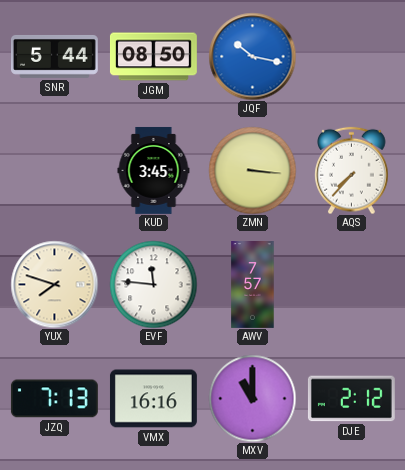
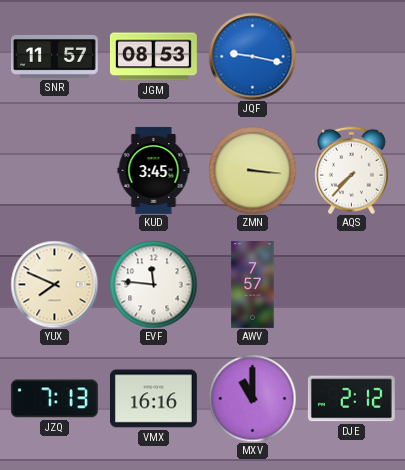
SNR: 5:44 -> 11:57
JGM: 08:50 -> 08:53
JQF: 10:17 -> 9:17
YUX: 7:48 -> 7:49
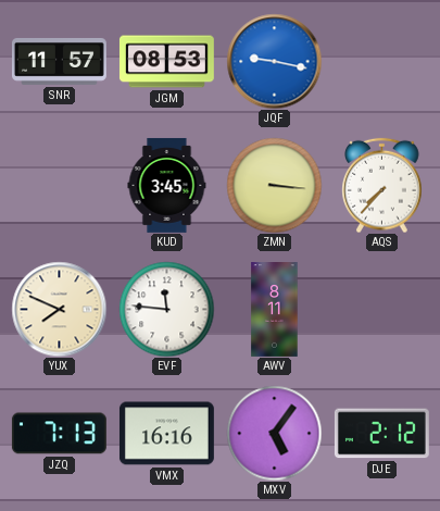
AWV: 7:57 -> 8:11
MXV: 11:00 -> 5:06
